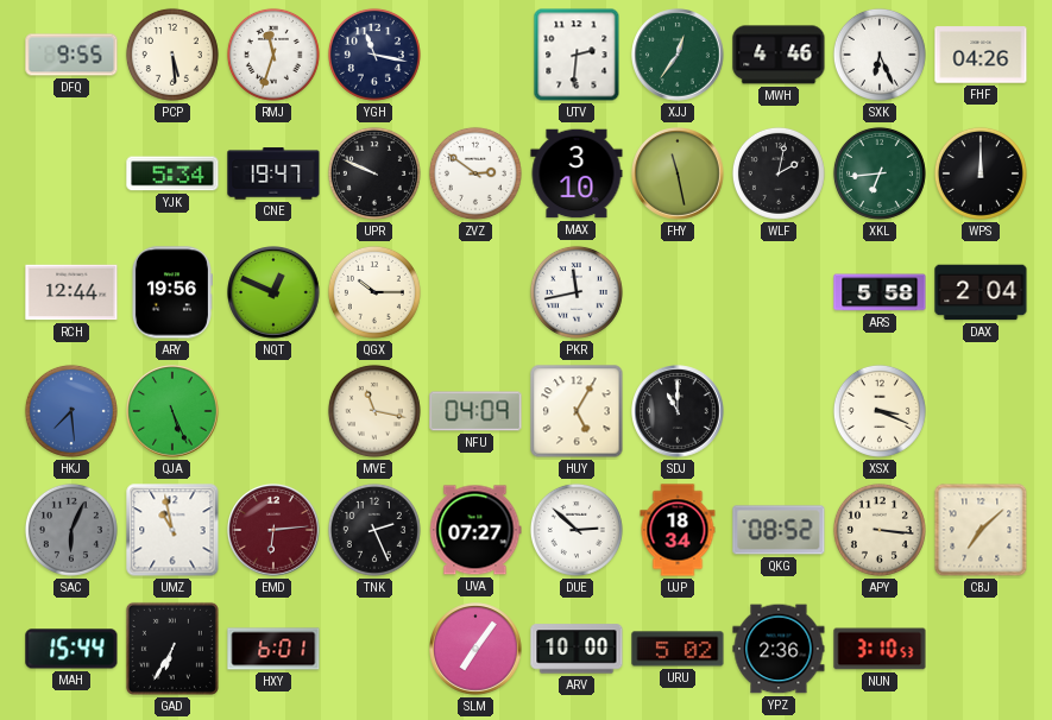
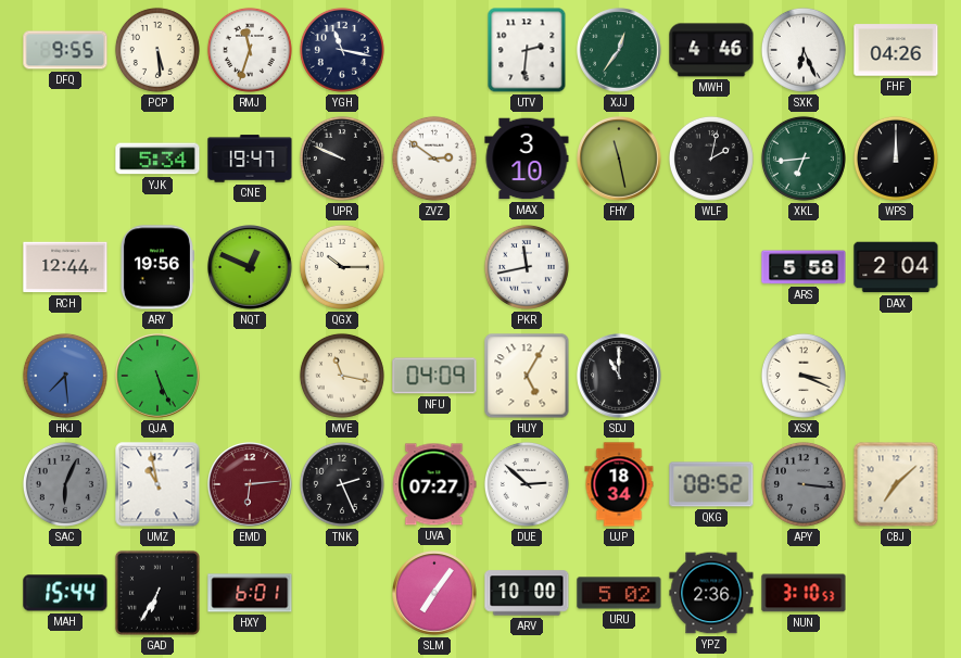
APY dial: cream -> grey
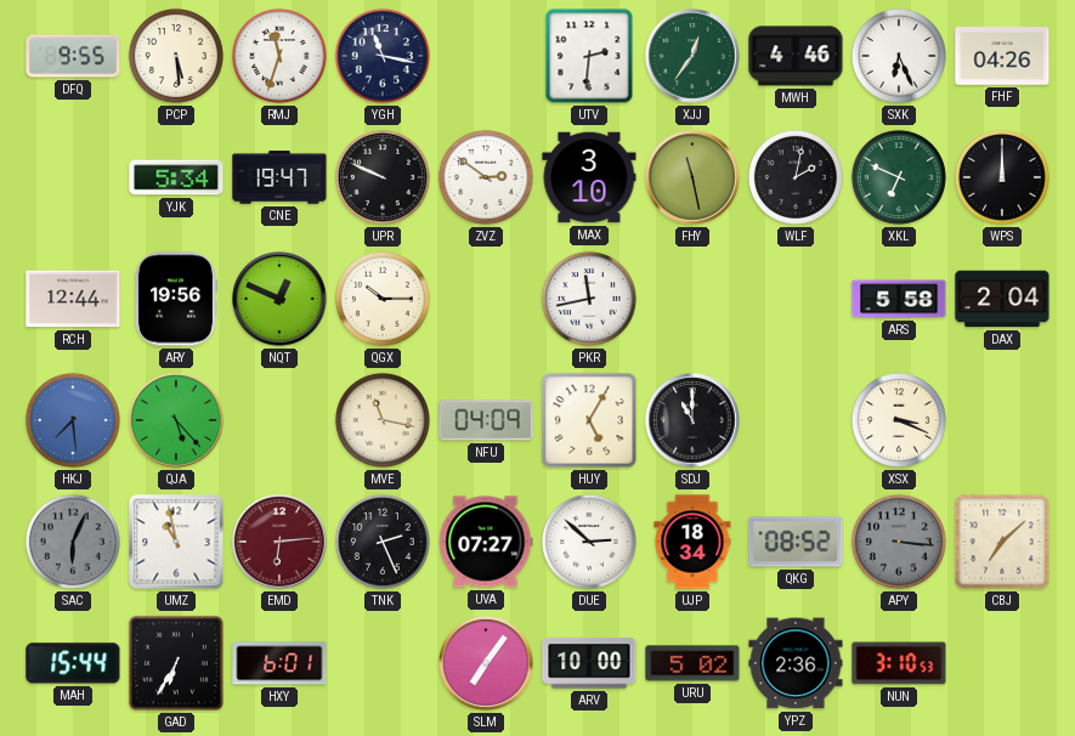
XKL: 6:44 -> 6:49
QJA: 5:26 -> 5:23
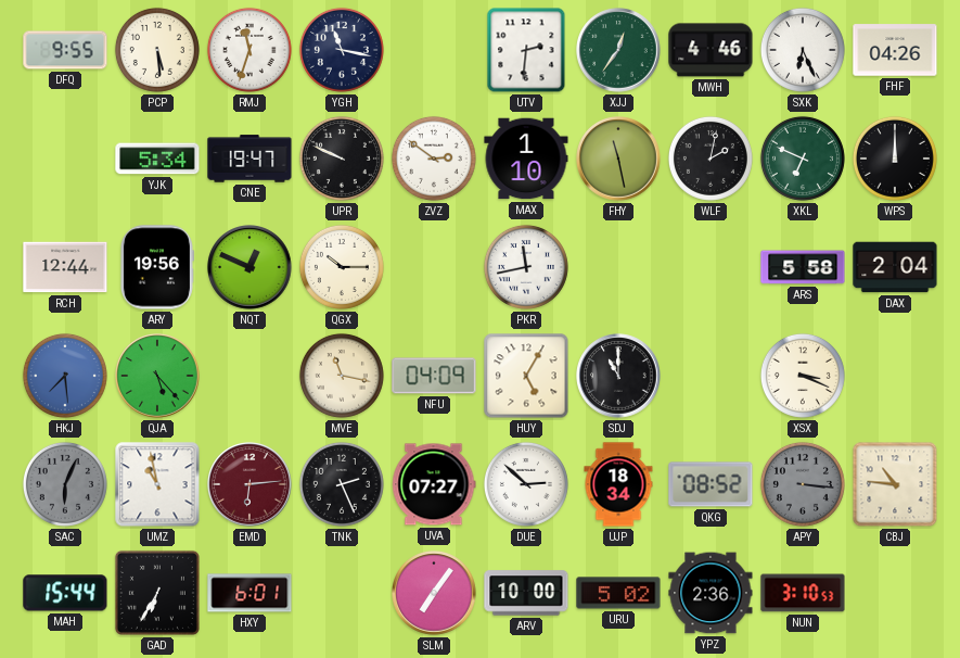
MAX: 3:10 -> 1:10
CBJ: 7:08 -> 10:46
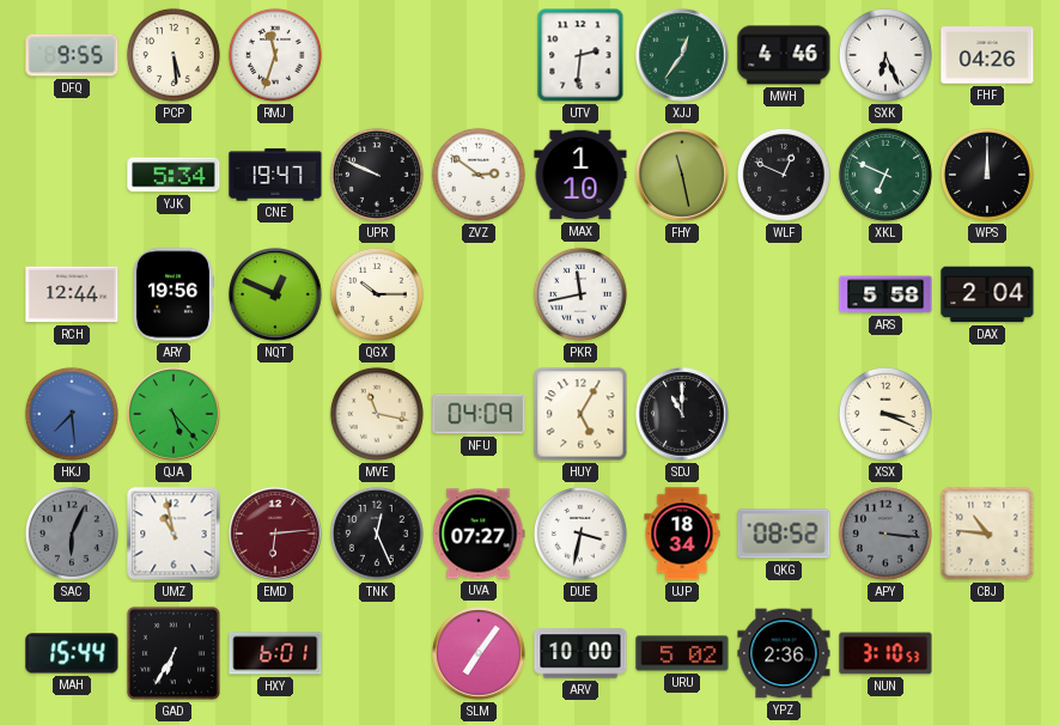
YGH: 11:17 -> none
WLF: 2:02 -> 12:49
TNK: 2:26 -> 12:26
DUE: 2:52 -> 3:32
